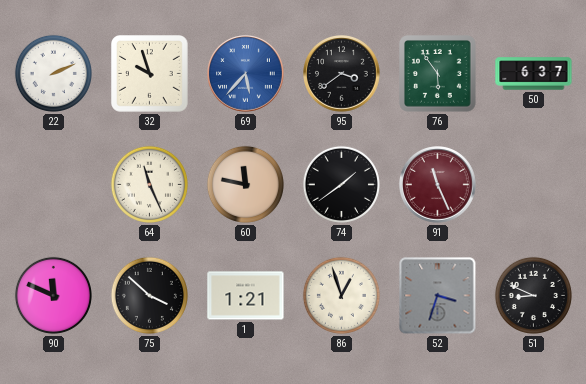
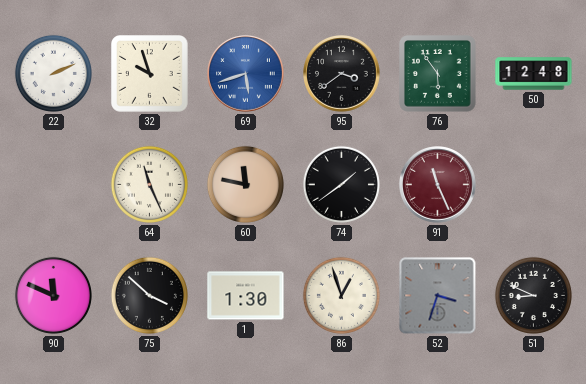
69: 5:37 -> 5:42
50: 6:37 -> 12:48
1: 1:21 -> 1:30
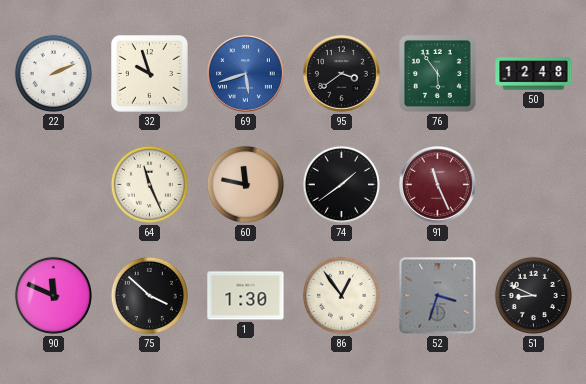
86: 12:57 -> 12:54
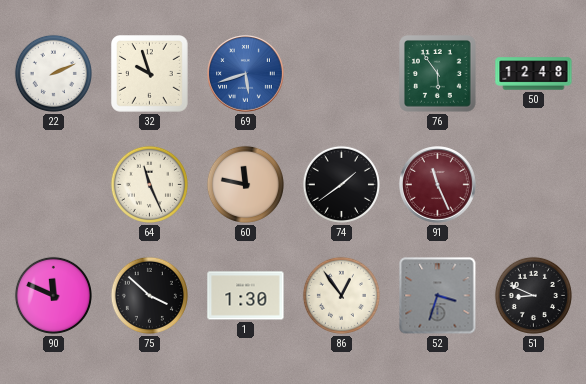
95: 3:39 -> none
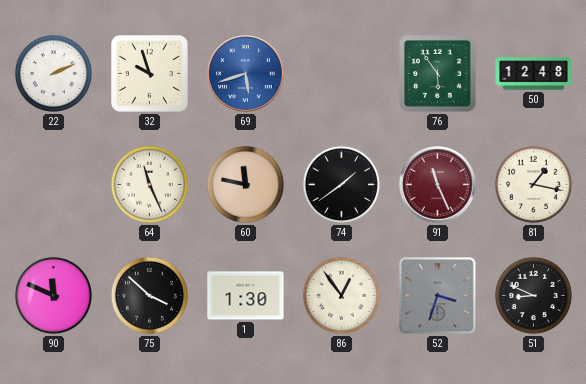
81: none -> 1:17
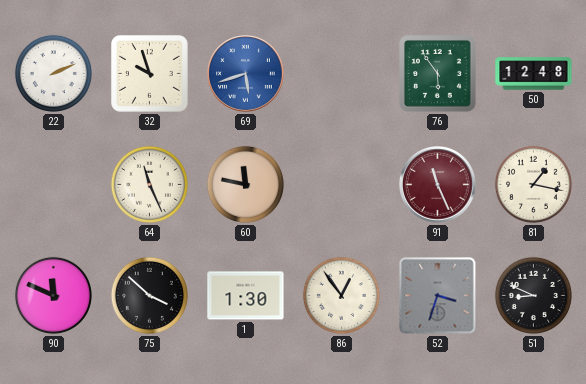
74: 1:39 -> none
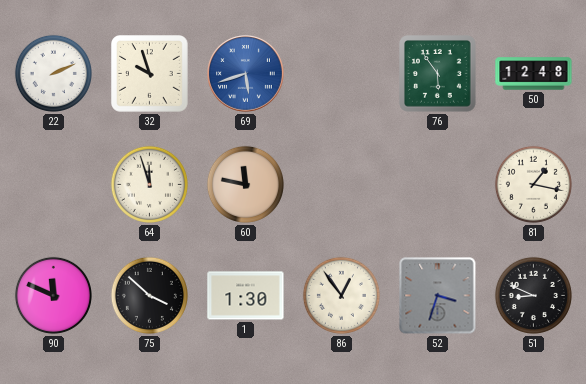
64: 11:26 -> 11:57
91: 11:26 -> none
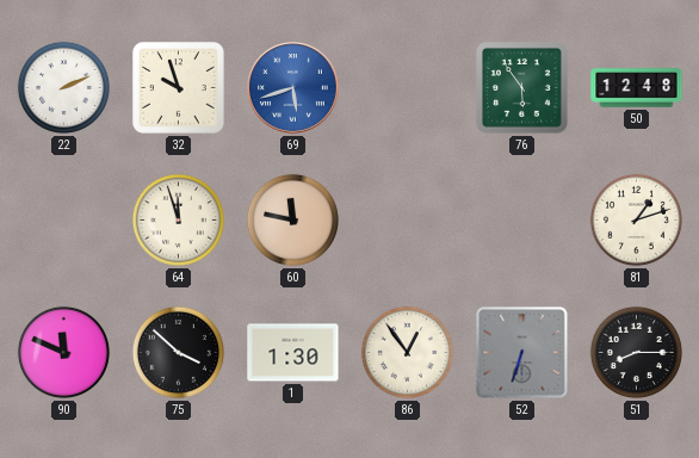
81: 1:17 -> 1:12
52: 3:33 -> 6:33
51: 8:49 -> 8:15
